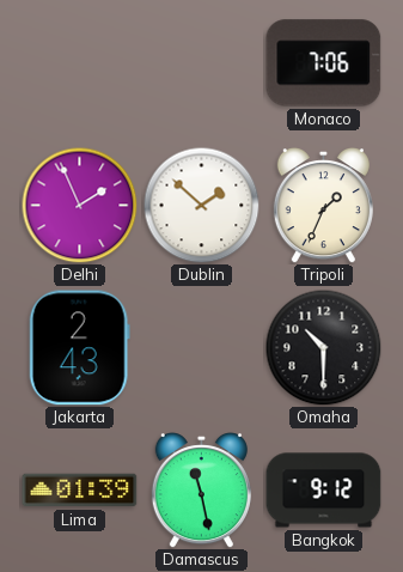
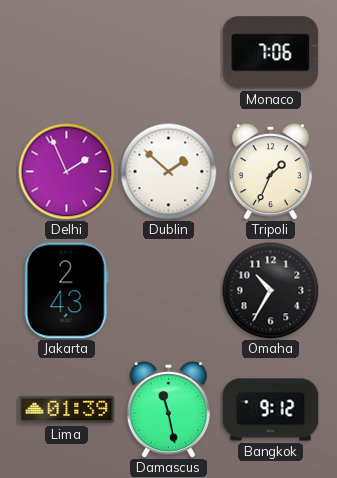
Omaha: 10:30 -> 10:35
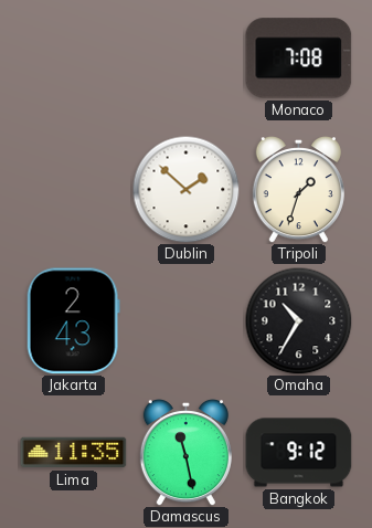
Monaco: 7:06 -> 7:08
Delhi: 1:56 -> none
Tripoli: 1:34 -> 1:33
Lima: 01:39 -> 11:35
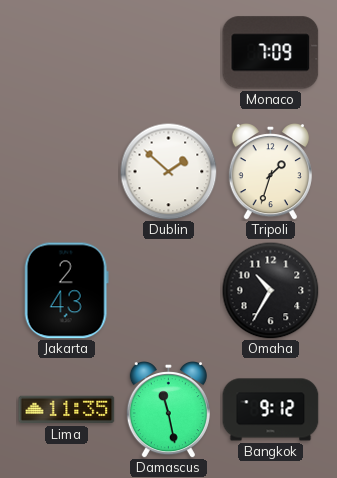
Monaco: 7:08 -> 7:09
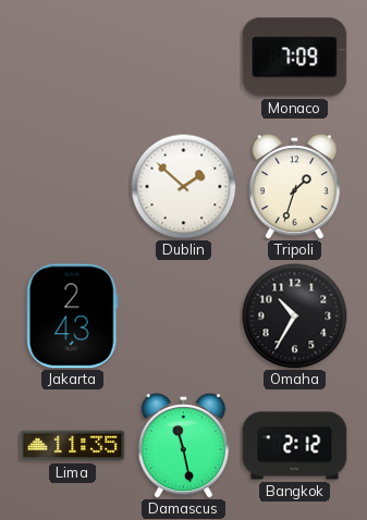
Bangkok: 9:12 -> 2:12
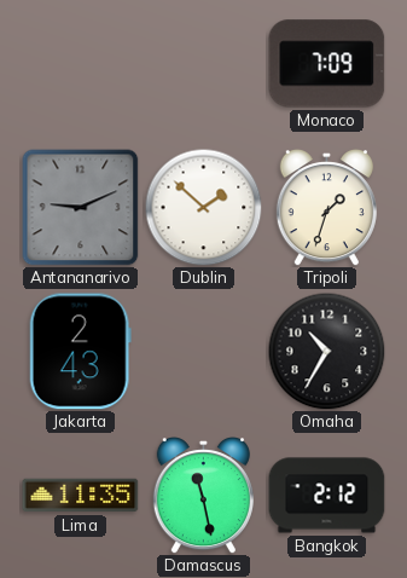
Antananarivo: none -> 9:11
